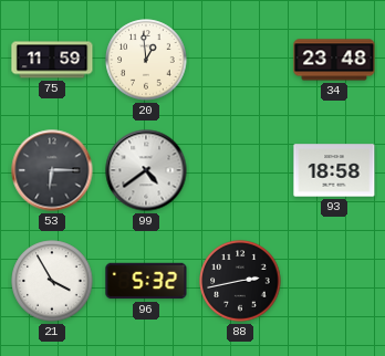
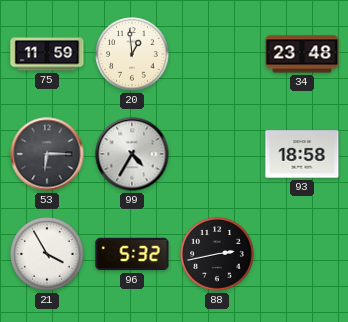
99: 4:39 -> 4:35
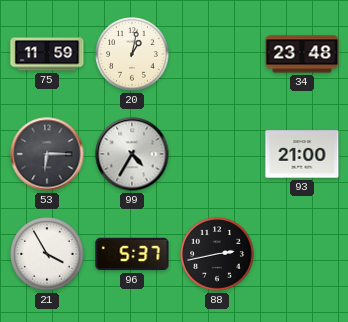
20: 12:59 -> 1:02
93: 18:58 -> 21:00
96: 5:32 -> 5:37
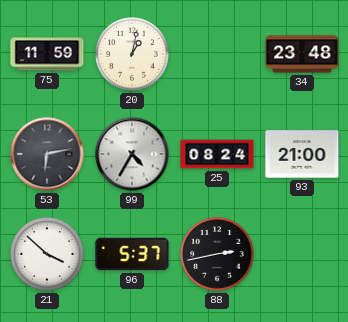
53: 6:15 -> 6:13
25: none -> 08:24
21: 3:55 -> 3:52
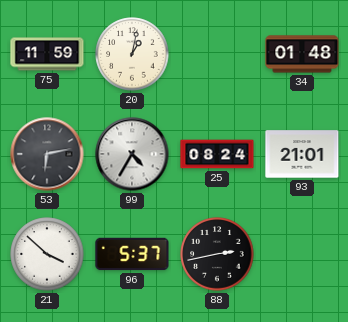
34: 23:48 -> 01:48
93: 21:00 -> 21:01
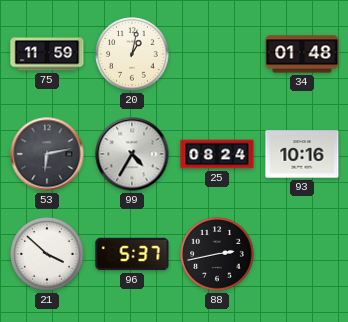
93: 21:01 -> 10:16
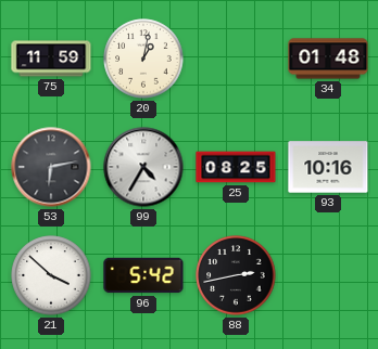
25: 08:24 -> 08:25
96: 5:37 -> 5:42
